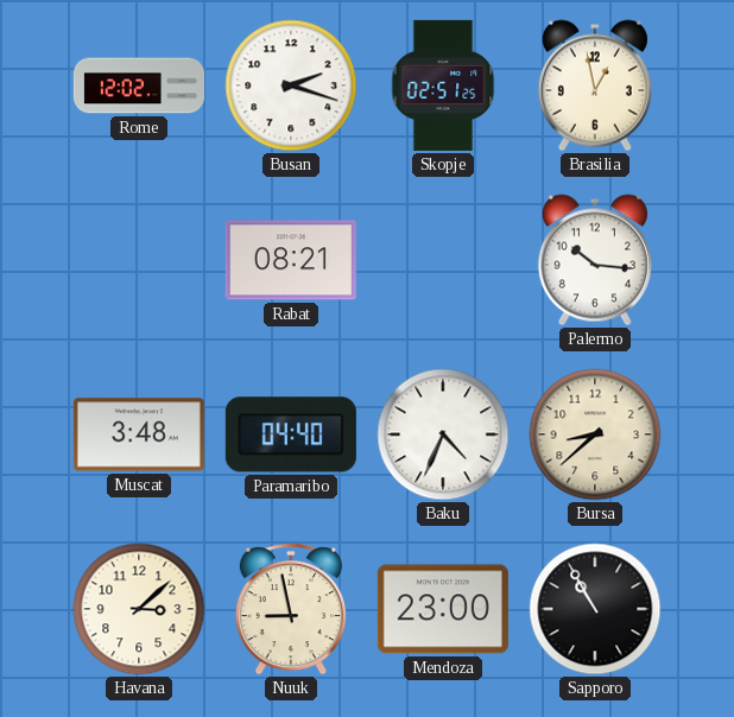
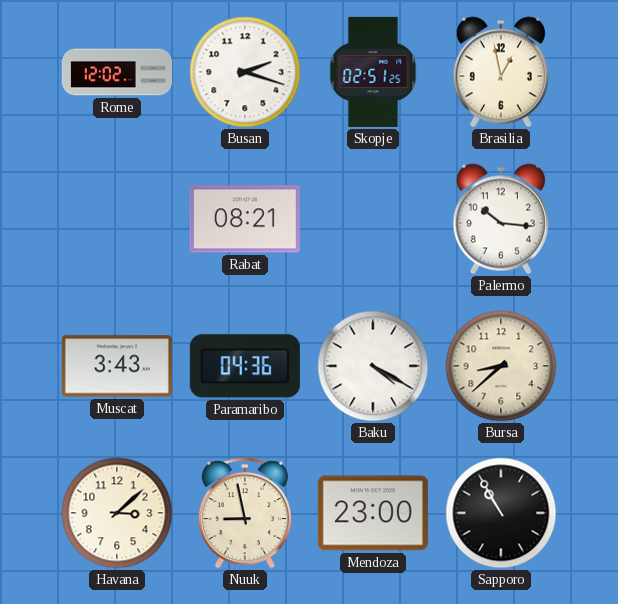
Muscat: 3:48 -> 3:43
Paramaribo: 04:40 -> 04:36
Baku: 4:34 -> 4:20
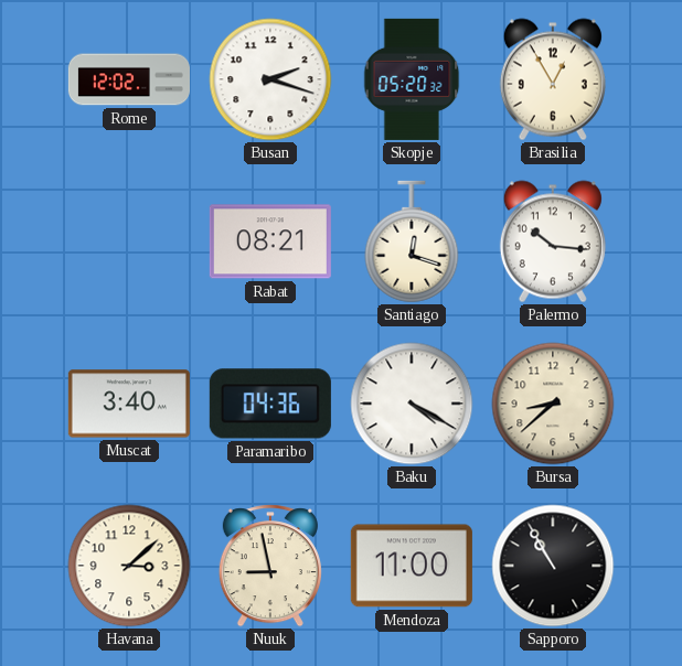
Skopje: 02:51 -> 05:20
Brasilia: 12:58 -> 12:55
Santiago: none -> 12:18
Muscat: 3:43 -> 3:40
Mendoza: 23:00 -> 11:00
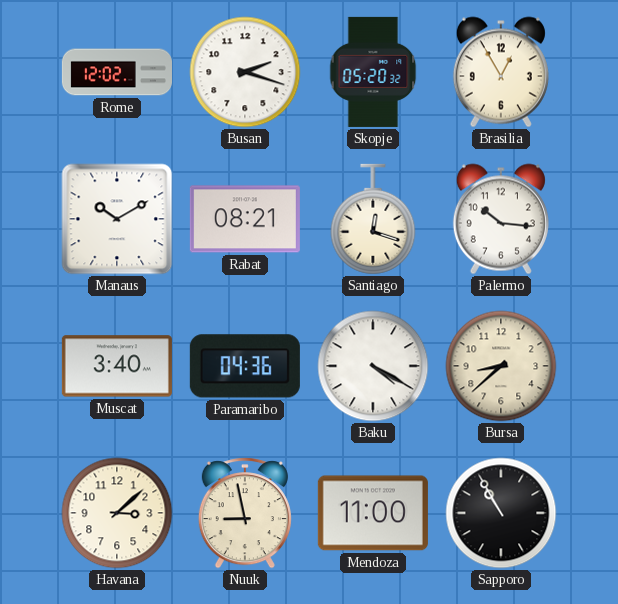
Manaus: none -> 10:10
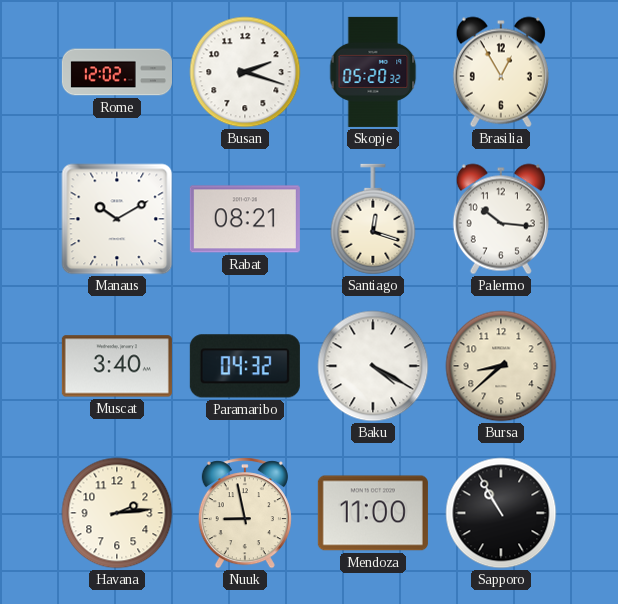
Paramaribo: 04:36 -> 04:32
Havana: 3:08 -> 2:14
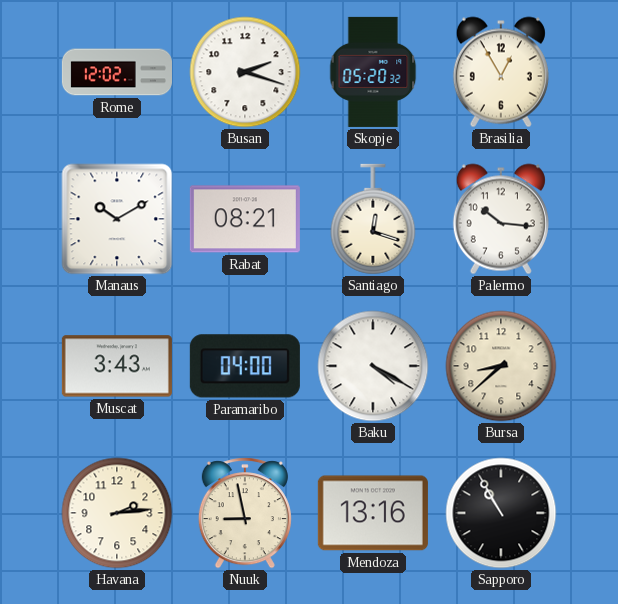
Muscat: 3:40 -> 3:43
Paramaribo: 04:32 -> 04:00
Mendoza: 11:00 -> 13:16
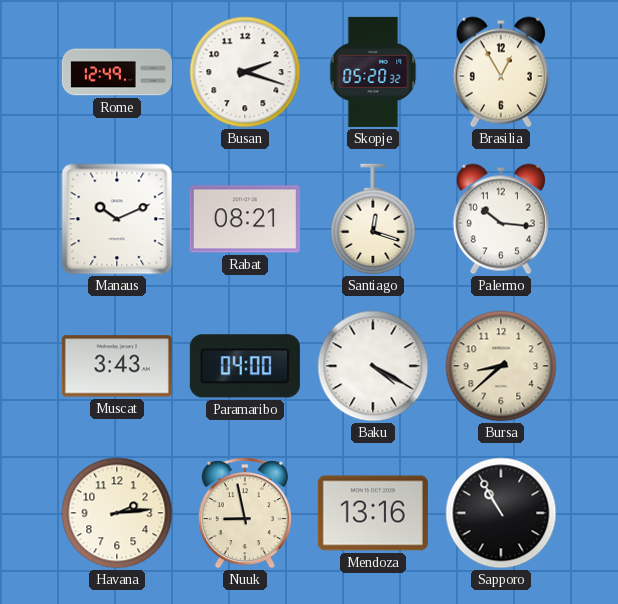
Rome: 12:02 -> 12:49
Manaus: 10:10 -> 10:11
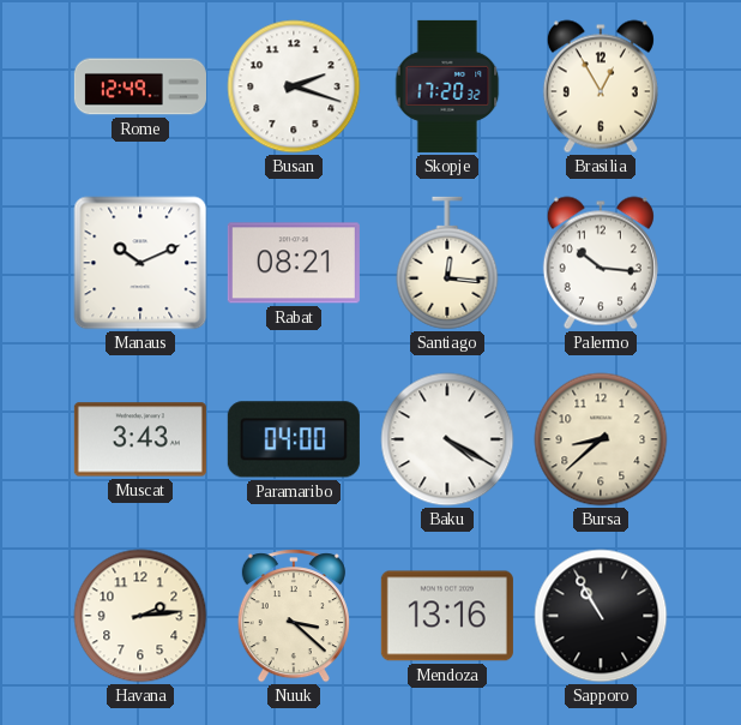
Skopje: 05:20 -> 17:20
Santiago: 12:18 -> 12:16
Nuuk: 8:58 -> 3:22
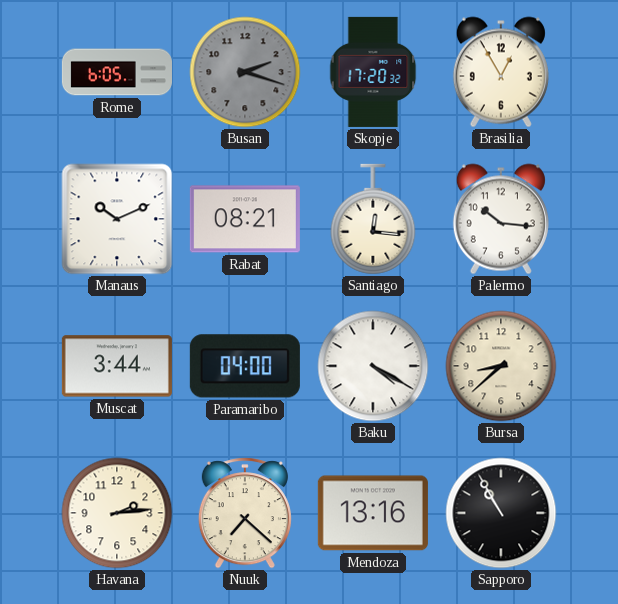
Rome: 12:49 -> 6:05
Busan dial: white -> grey
Muscat: 3:43 -> 3:44
Nuuk: 3:22 -> 7:22
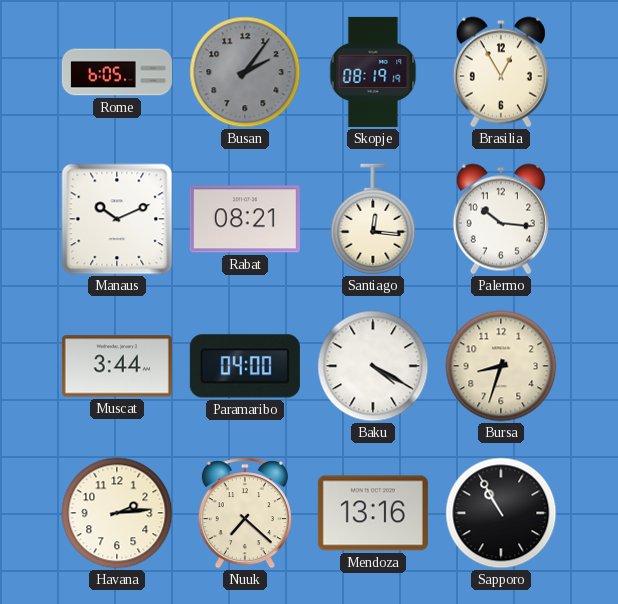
Busan: 2:18 -> 2:06
Skopje: 17:20 -> 08:19
Bursa: 8:38 -> 8:33
